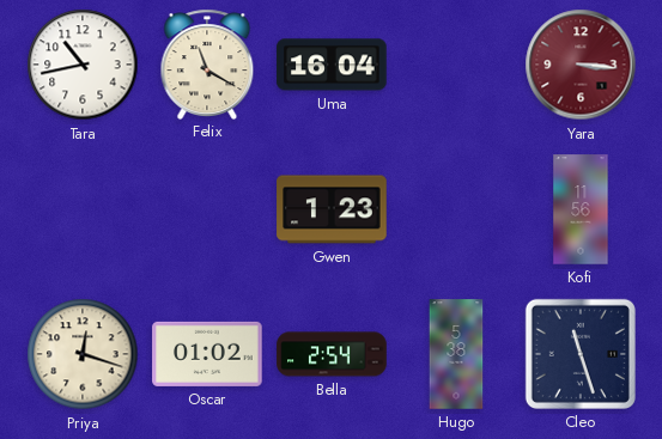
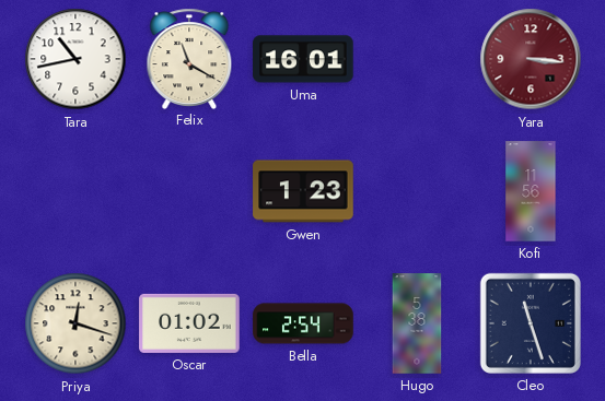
Uma: 16:04 -> 16:01
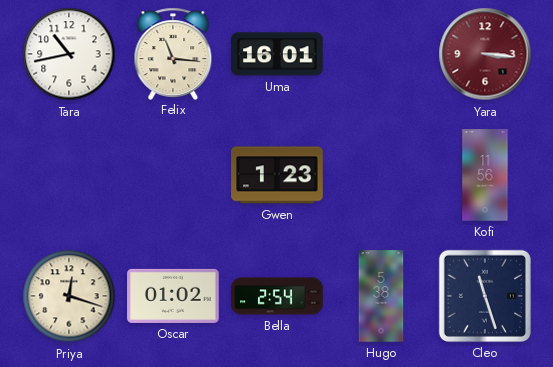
Felix: 11:20 -> 11:16
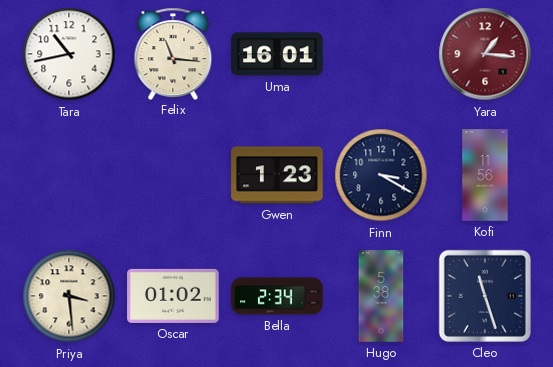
Yara: 3:16 -> 1:16
Finn: none -> 3:20
Priya: 12:18 -> 3:29
Bella: 2:54 -> 2:34
